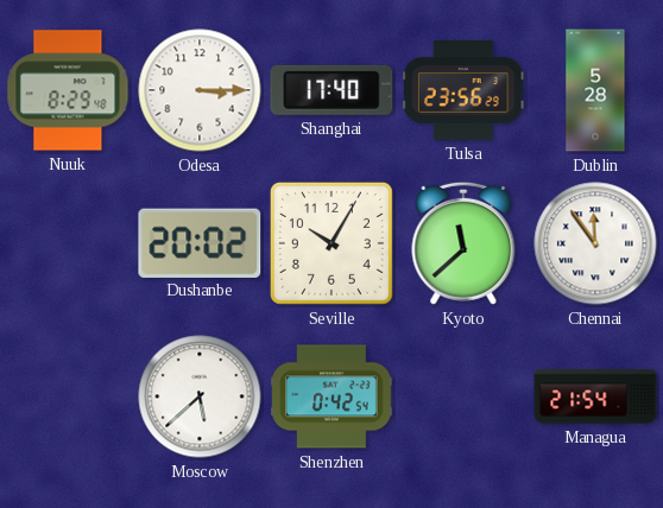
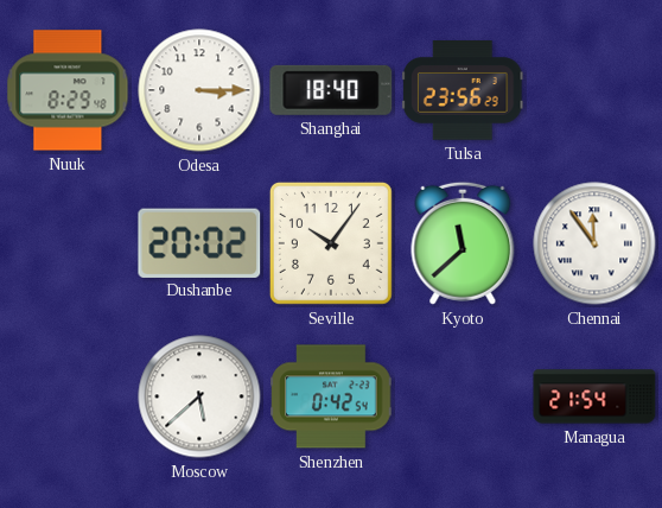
Shanghai: 17:40 -> 18:40
Dublin: 5:28 -> none
Seville: 10:05 -> 10:06
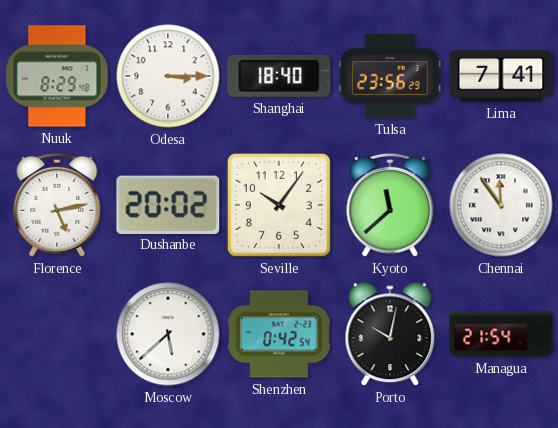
Lima: none -> 7:41
Florence: none -> 5:13
Porto: none -> 10:02
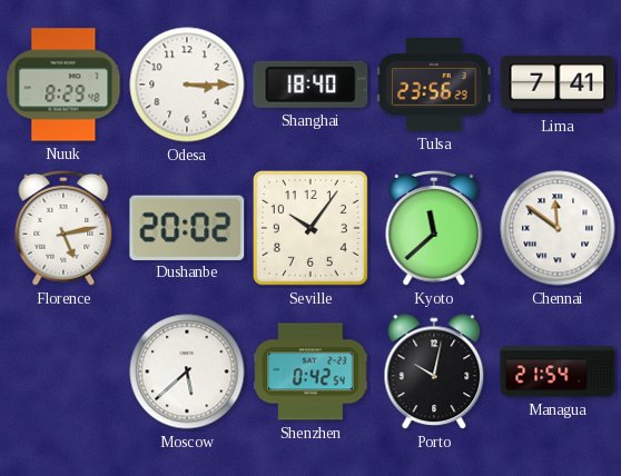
Chennai: 11:54 -> 11:51
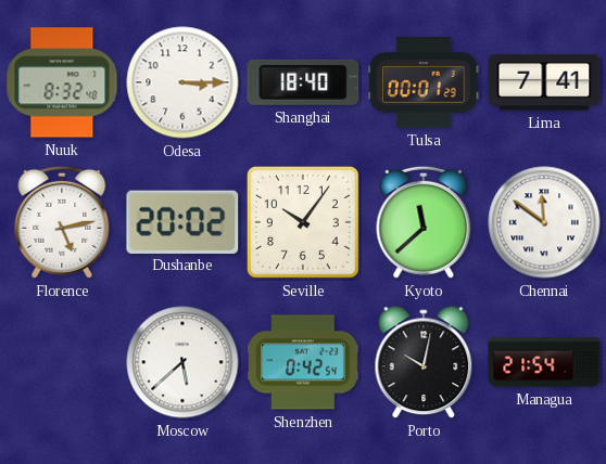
Nuuk: 8:29 -> 8:32
Tulsa: 23:56 -> 00:01
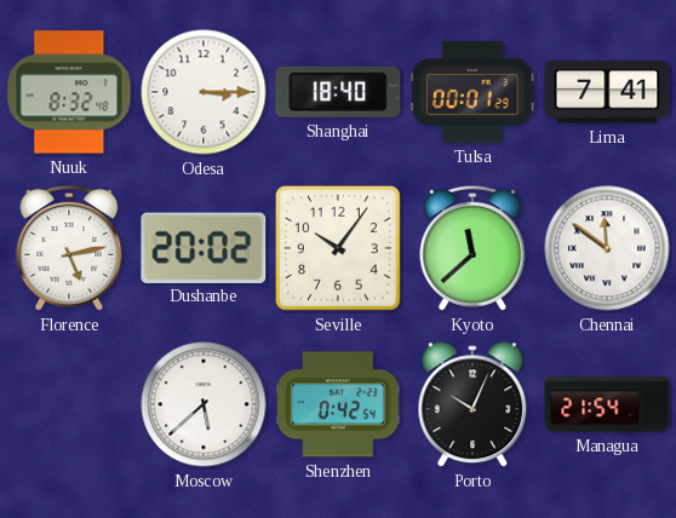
Porto: 10:02 -> 10:04
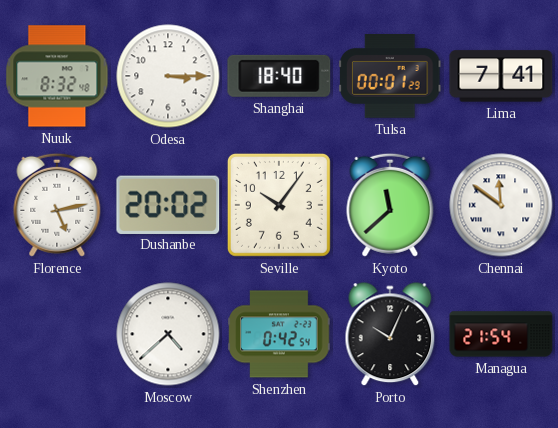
Moscow: 5:38 -> 4:38
